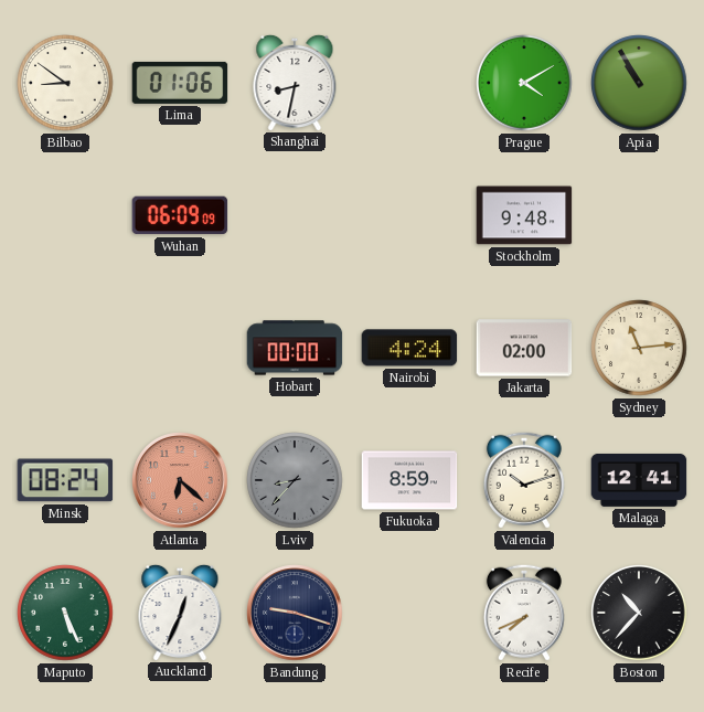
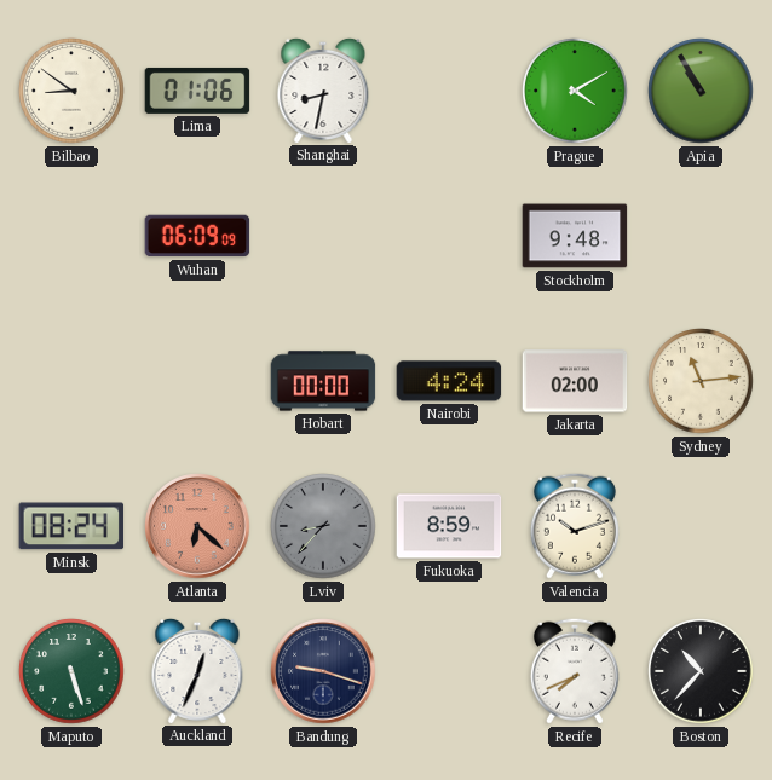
Malaga: 12:41 -> none
Maputo: 5:26 -> 5:27
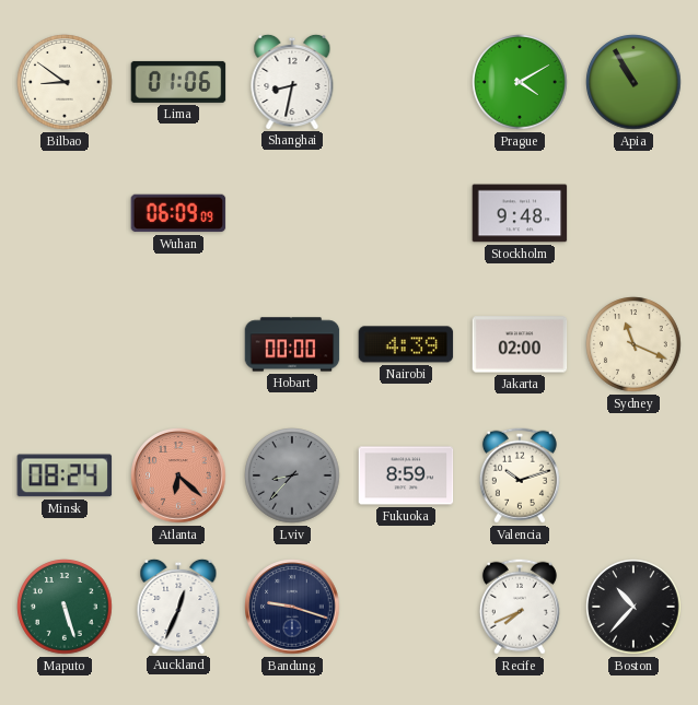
Nairobi: 4:24 -> 4:39
Sydney: 11:14 -> 11:19
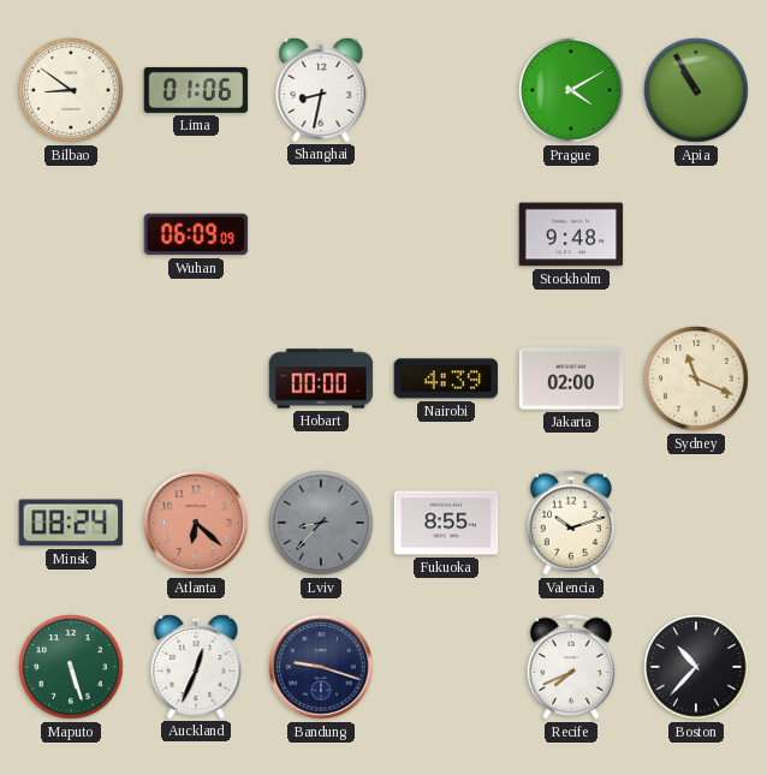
Fukuoka: 8:59 -> 8:55
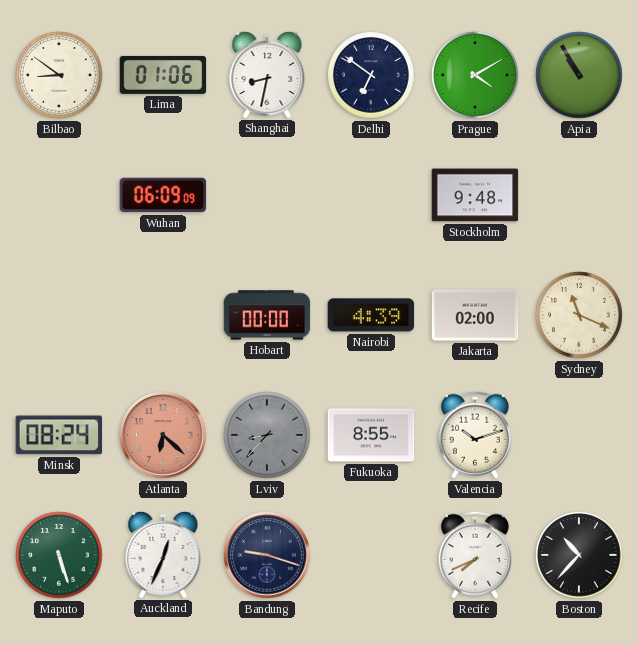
Delhi: none -> 6:51
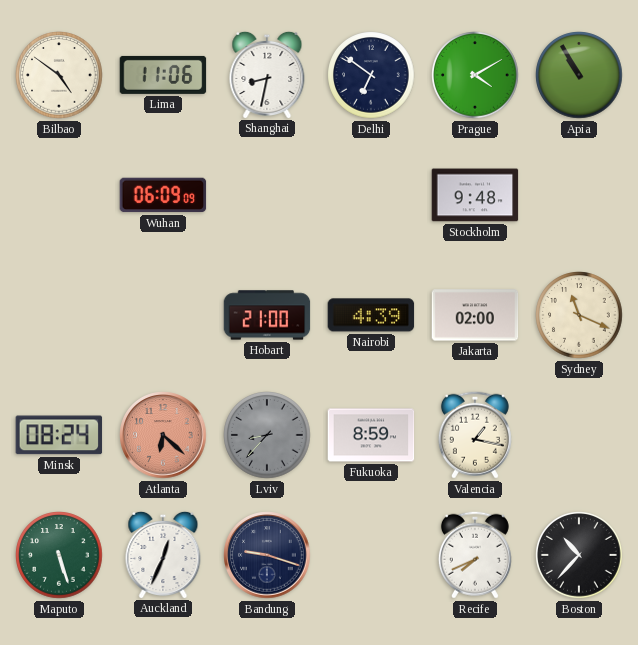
Bilbao: 8:51 -> 4:51
Lima: 01:06 -> 11:06
Hobart: 00:00 -> 21:00
Fukuoka: 8:55 -> 8:59
Valencia: 10:12 -> 1:17
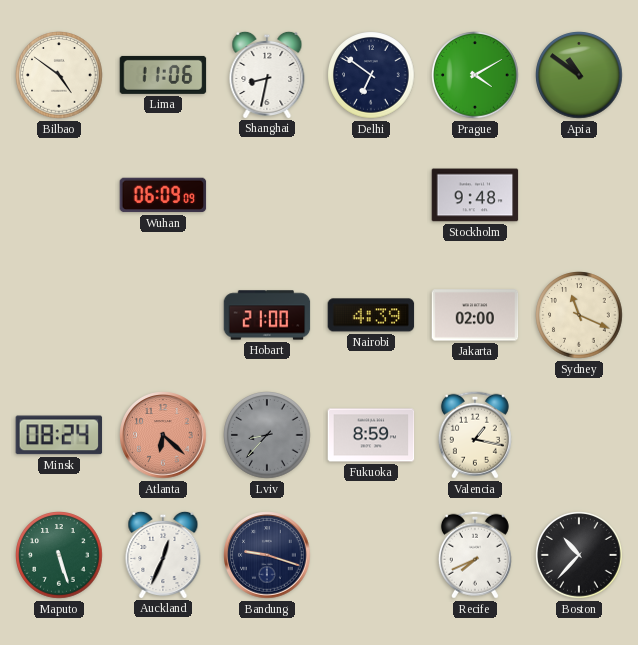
Apia: 10:55 -> 10:51
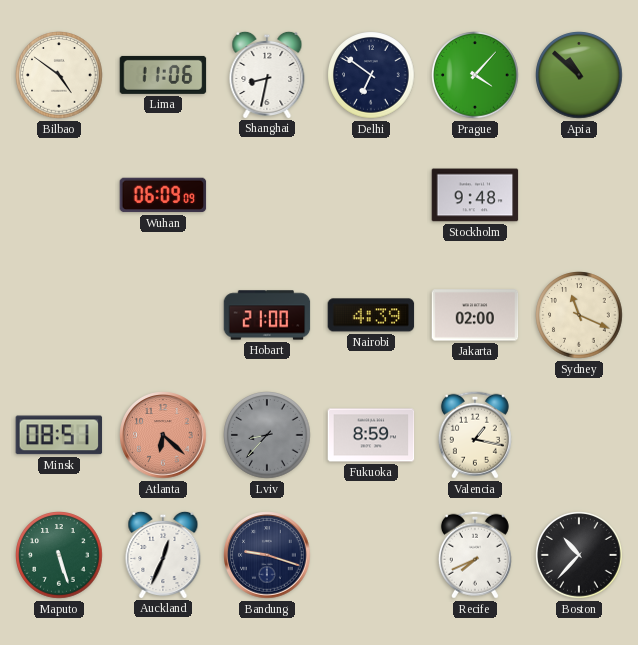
Prague: 4:10 -> 4:07
Apia: 10:51 -> 10:52
Minsk: 08:24 -> 08:51
